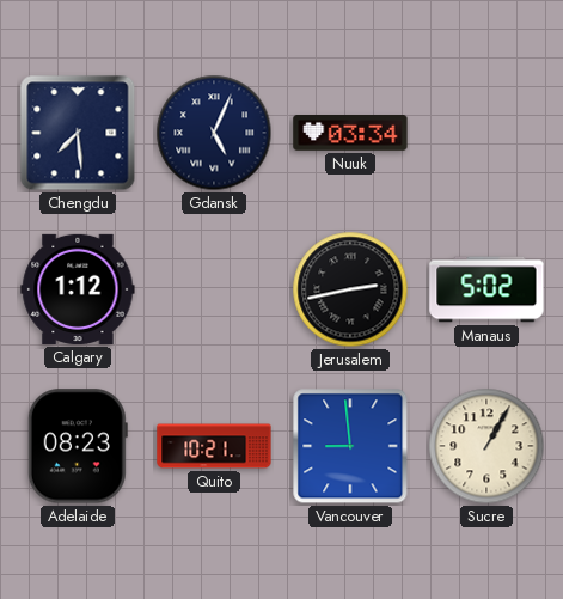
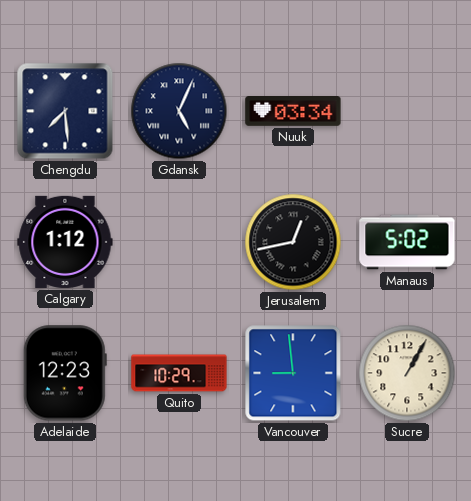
Jerusalem: 2:43 -> 12:43
Adelaide: 08:23 -> 12:23
Quito: 10:21 -> 10:29
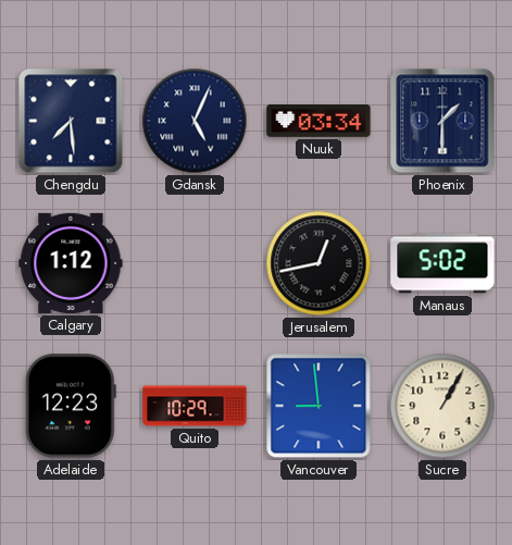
Phoenix: none -> 1:30
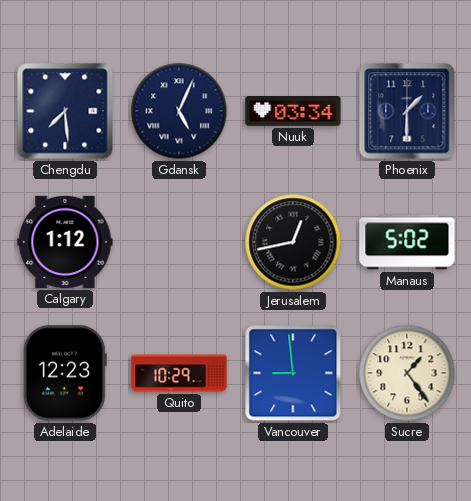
Sucre: 1:05 -> 1:24
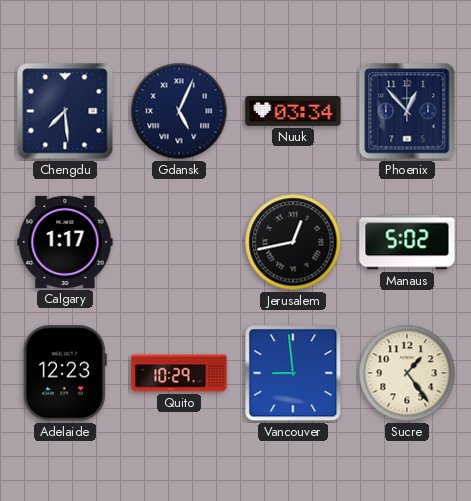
Phoenix: 1:30 -> 12:53
Calgary: 1:12 -> 1:17
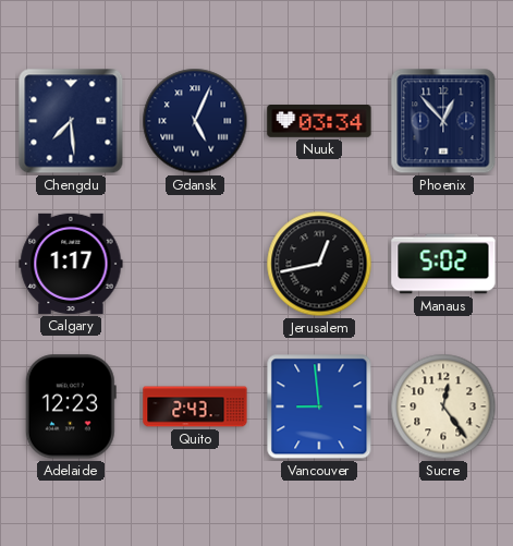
Quito: 10:29 -> 2:43
Sucre: 1:24 -> 12:24
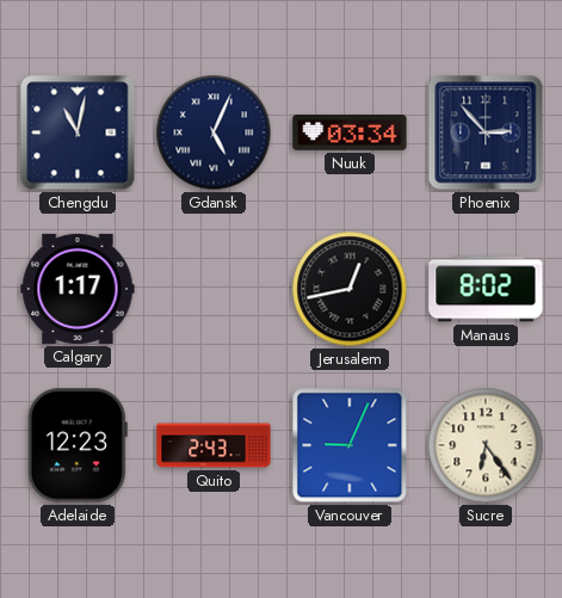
Chengdu: 7:29 -> 11:02
Phoenix: 12:53 -> 2:53
Manaus: 5:02 -> 8:02
Vancouver: 8:59 -> 9:04
Sucre: 12:24 -> 6:24
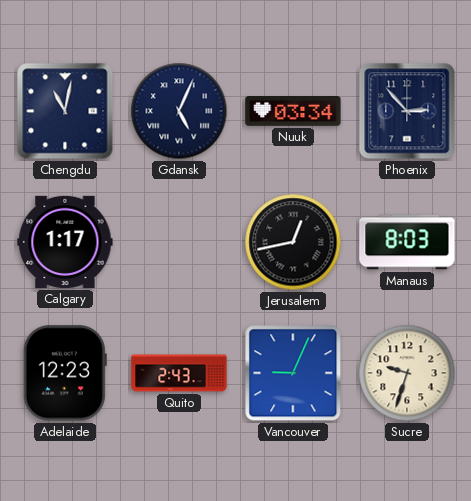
Manaus: 8:02 -> 8:03
Sucre: 6:24 -> 9:33
